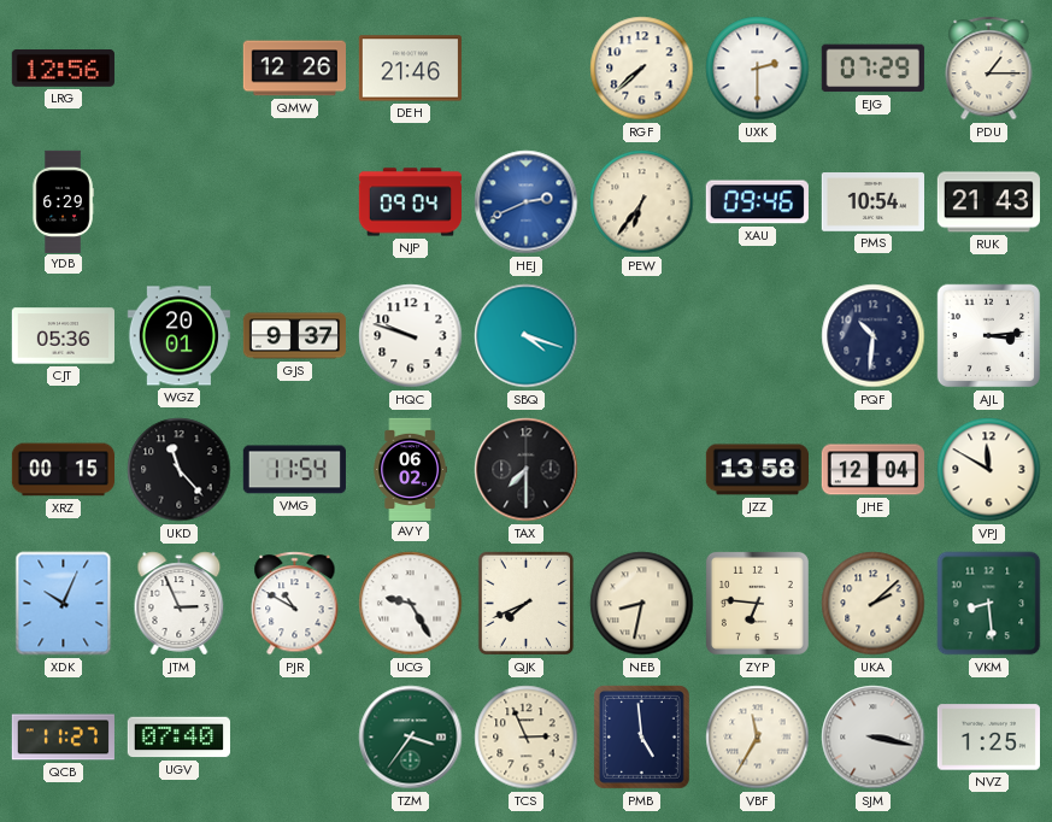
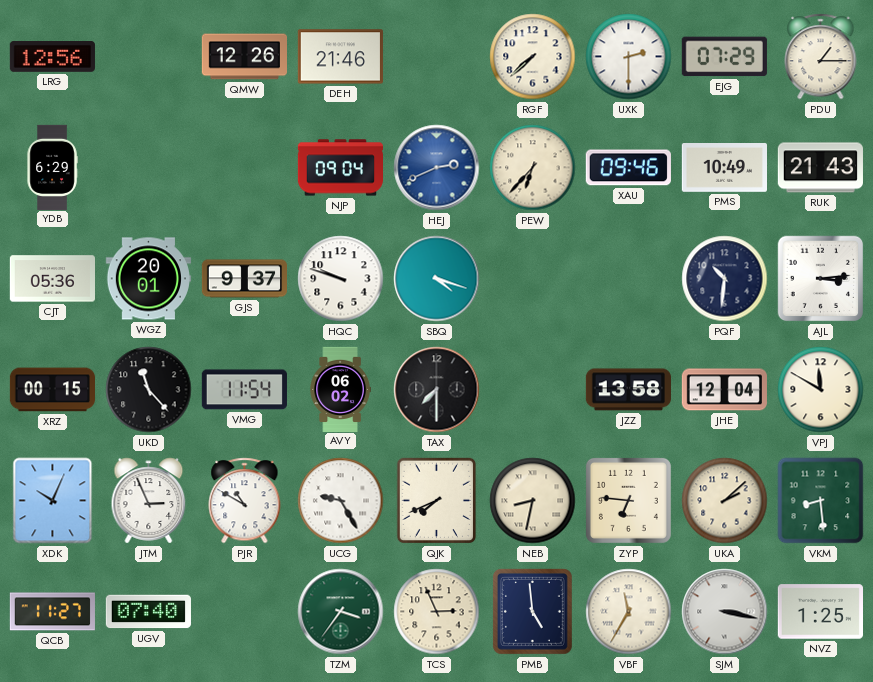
PEW: 6:36 -> 6:37
PMS: 10:54 -> 10:49
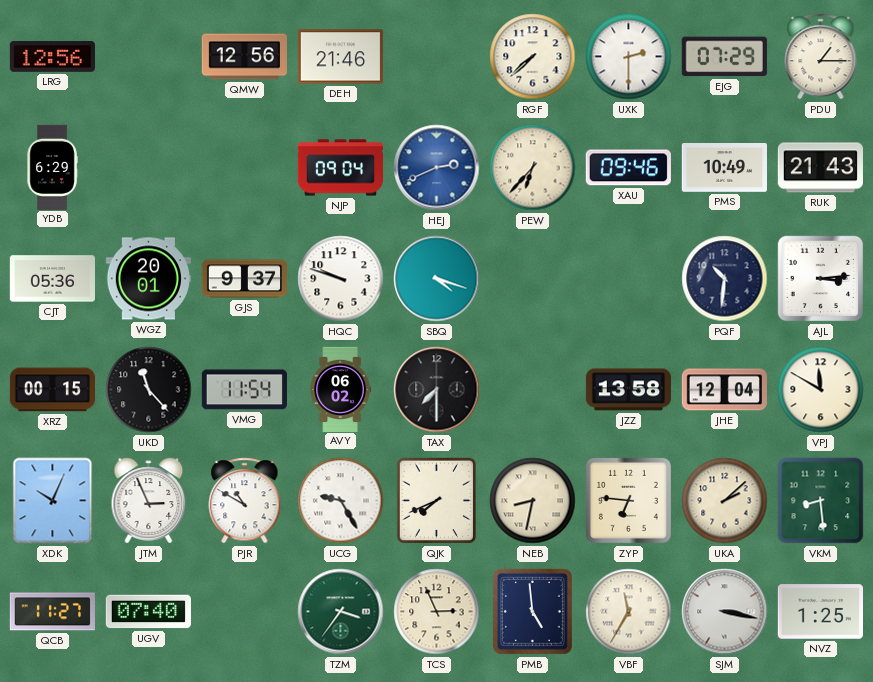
QMW: 12:26 -> 12:56
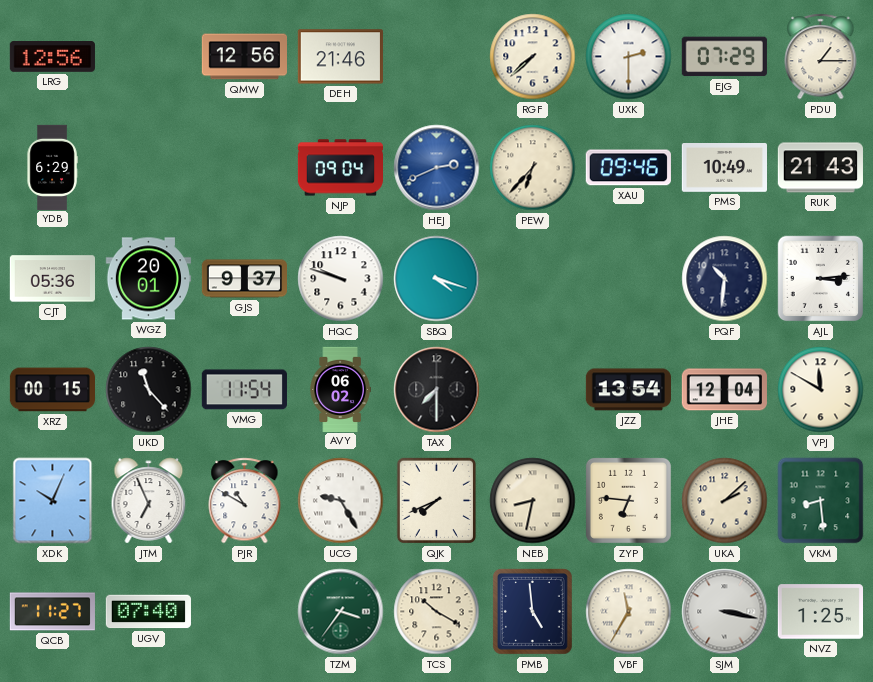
JZZ: 13:58 -> 13:54
JTM: 2:56 -> 6:56
TCS: 2:56 -> 10:20
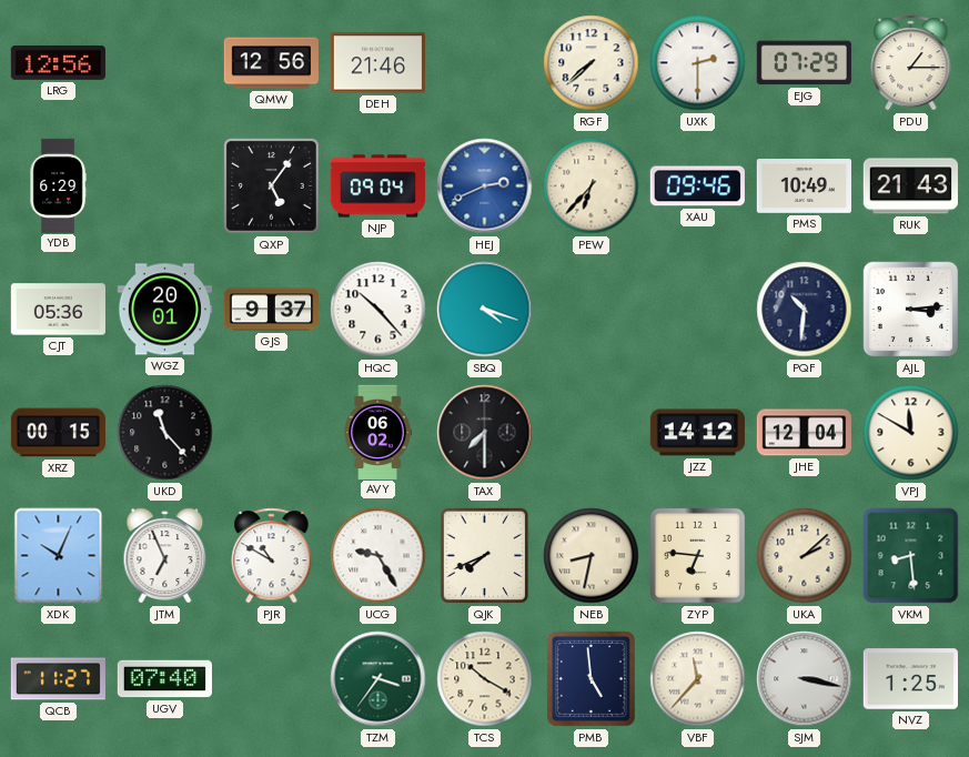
QXP: none -> 5:06
HQC: 9:48 -> 10:23
VMG: 11:54 -> none
JZZ: 13:54 -> 14:12
VBF: 11:35 -> 11:37
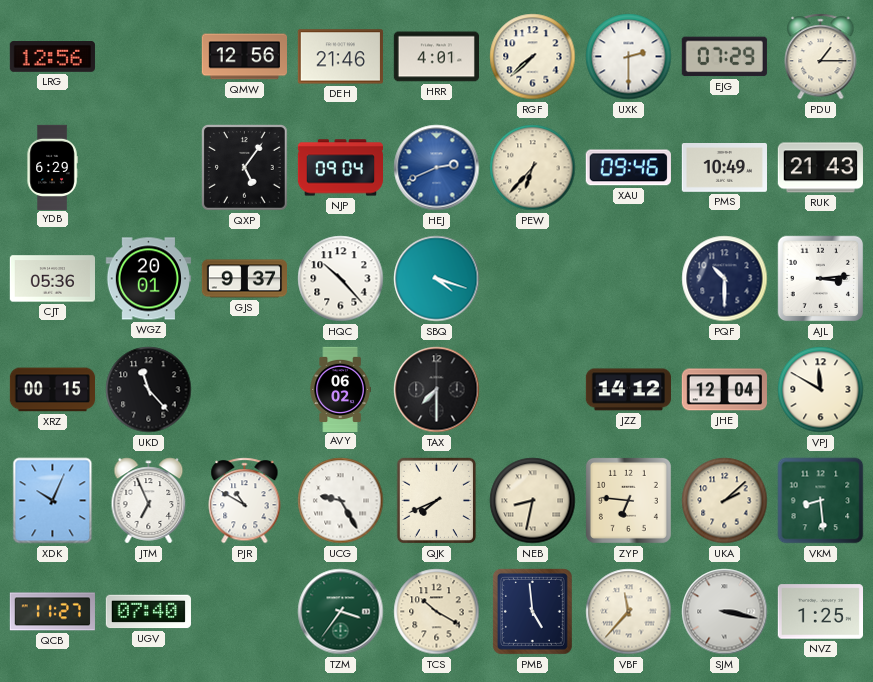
HRR: none -> 4:01
PQF: 10:31 -> 10:30
